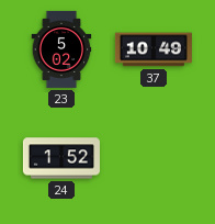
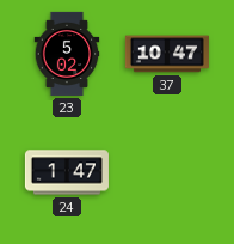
37: 10:49 -> 10:47
24: 1:52 -> 1:47
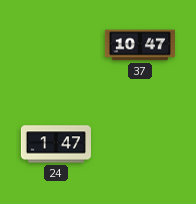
23: 5:02 -> none
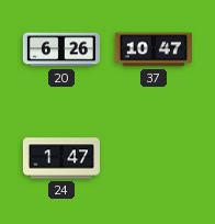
20: none -> 6:26
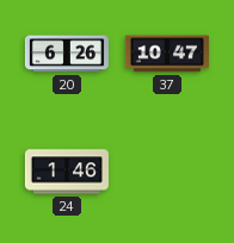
24: 1:47 -> 1:46
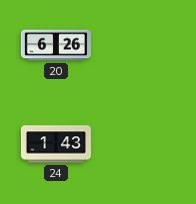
37: 10:47 -> none
24: 1:46 -> 1:43
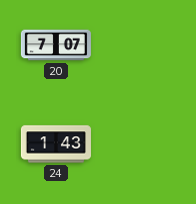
20: 6:26 -> 7:07
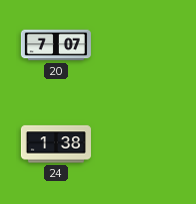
24: 1:43 -> 1:38
